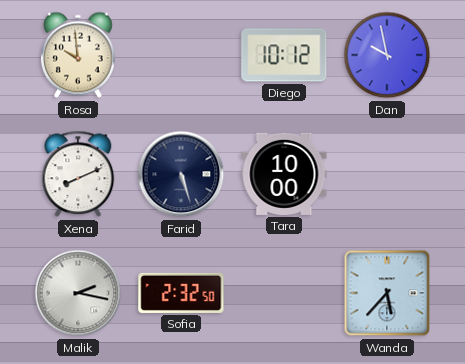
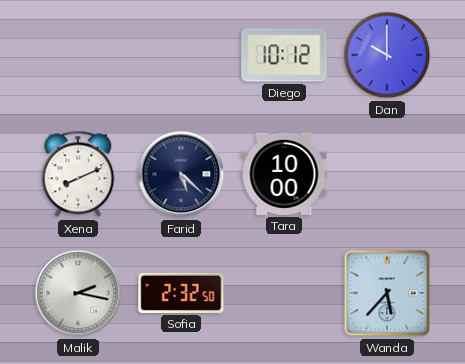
Rosa: 9:59 -> none
Dan: 9:58 -> 10:00
Farid: 5:27 -> 5:22
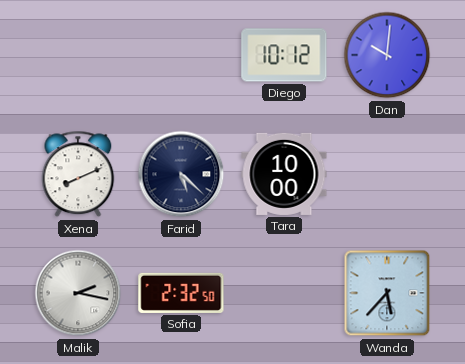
Dan: 10:00 -> 10:01
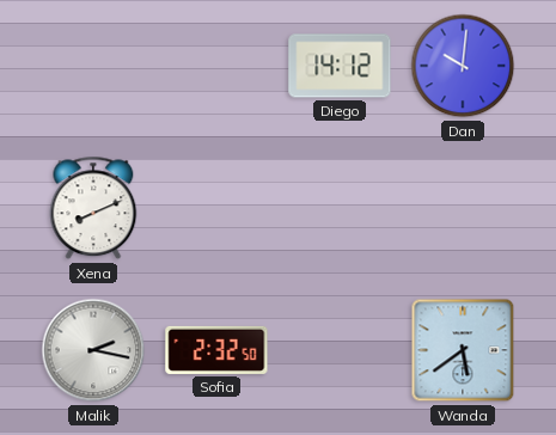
Diego: 10:12 -> 14:12
Farid: 5:22 -> none
Tara: 10:00 -> none
Wanda: 5:37 -> 5:39
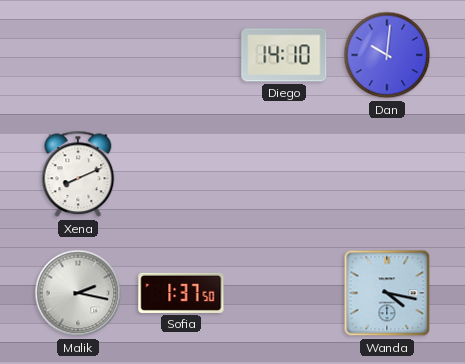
Diego: 14:12 -> 14:10
Sofia: 2:32 -> 1:37
Wanda: 5:39 -> 4:17
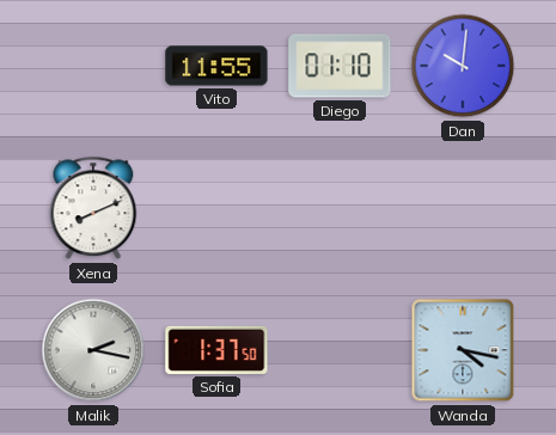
Vito: none -> 11:55
Diego: 14:10 -> 01:10
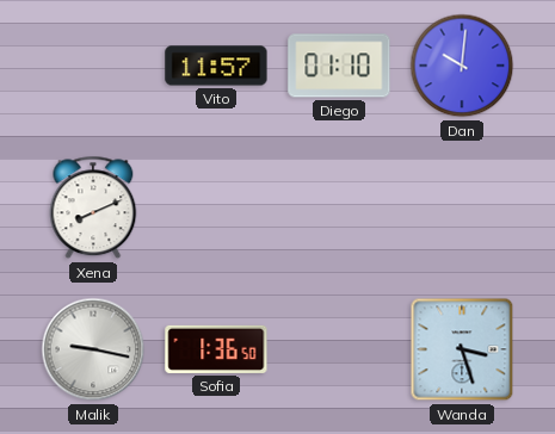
Vito: 11:55 -> 11:57
Malik: 2:17 -> 9:17
Sofia: 1:37 -> 1:36
Wanda: 4:17 -> 3:27
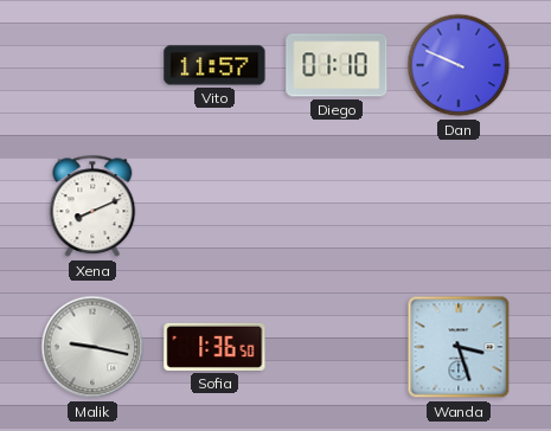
Dan: 10:01 -> 9:49
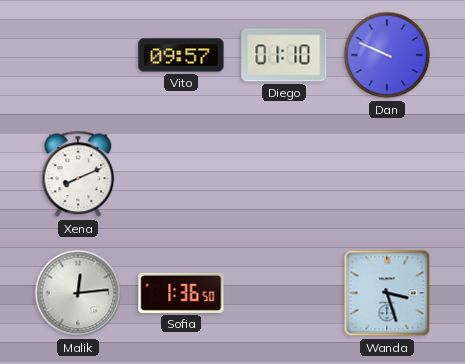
Vito: 11:57 -> 09:57
Malik: 9:17 -> 12:14
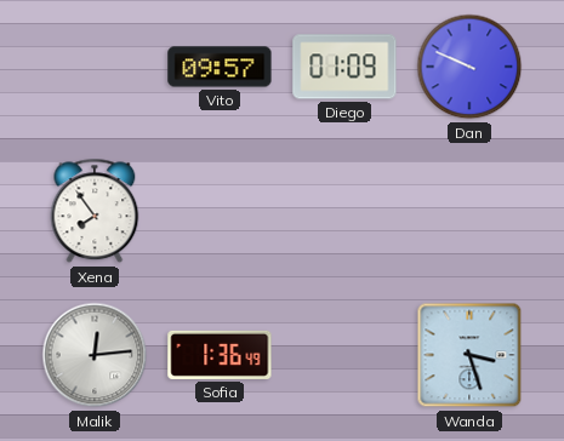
Diego: 01:10 -> 01:09
Xena: 8:11 -> 7:54
Sofia: 1:36:50 -> 1:36:49
